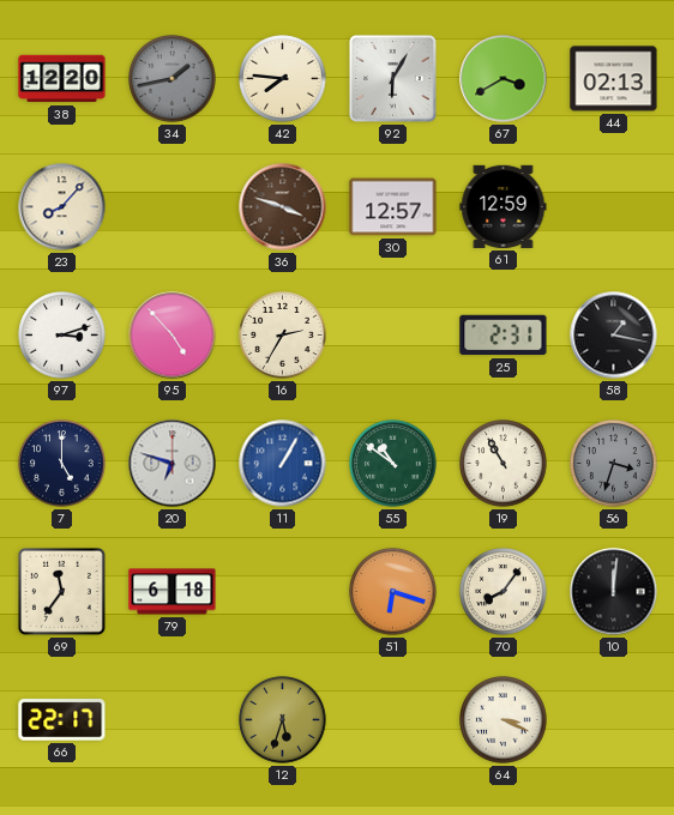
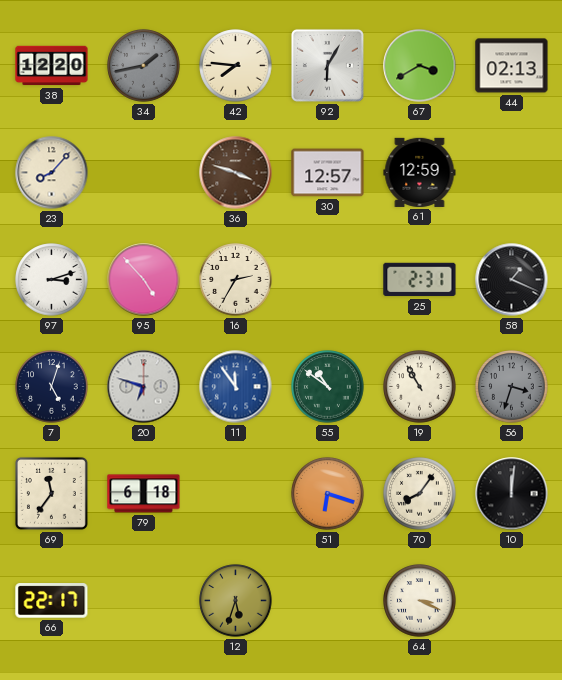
58: 1:17 -> 1:19
7: 5:00 -> 5:03
11: 1:05 -> 11:54
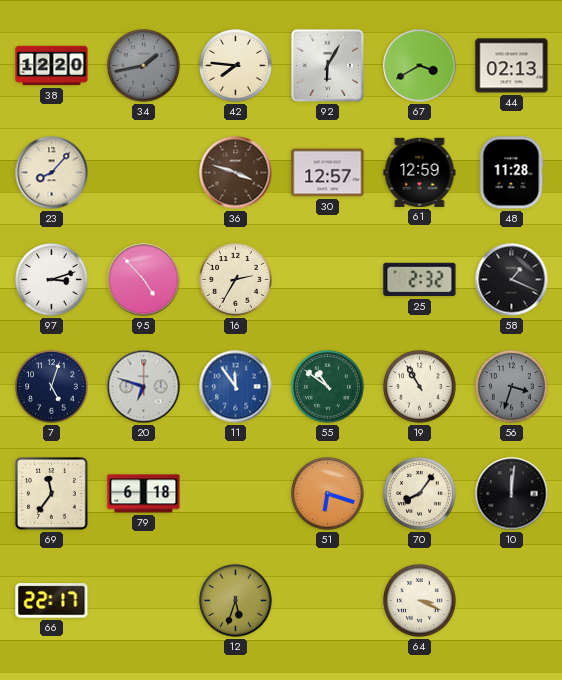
48: none -> 11:28
25: 2:31 -> 2:32
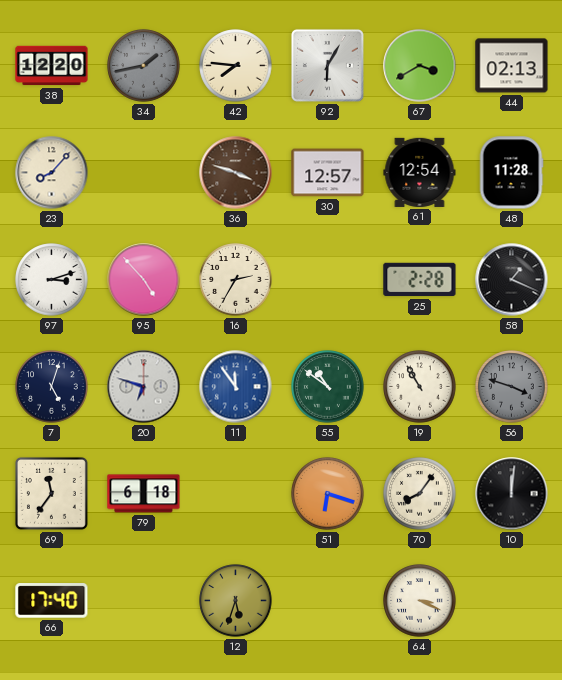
61: 12:59 -> 12:54
25: 2:32 -> 2:28
56: 3:33 -> 3:48
66: 22:17 -> 17:40
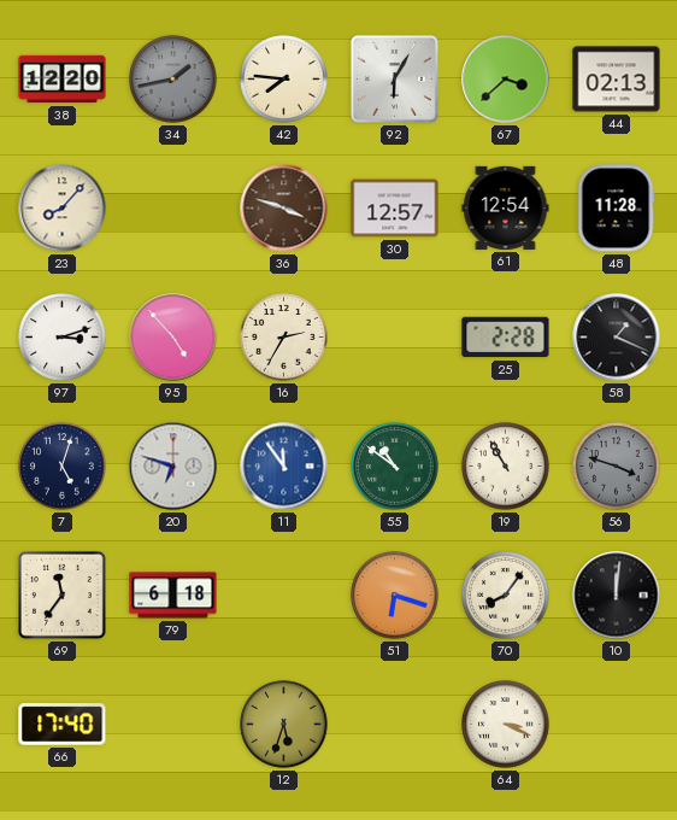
67: 3:40 -> 3:38
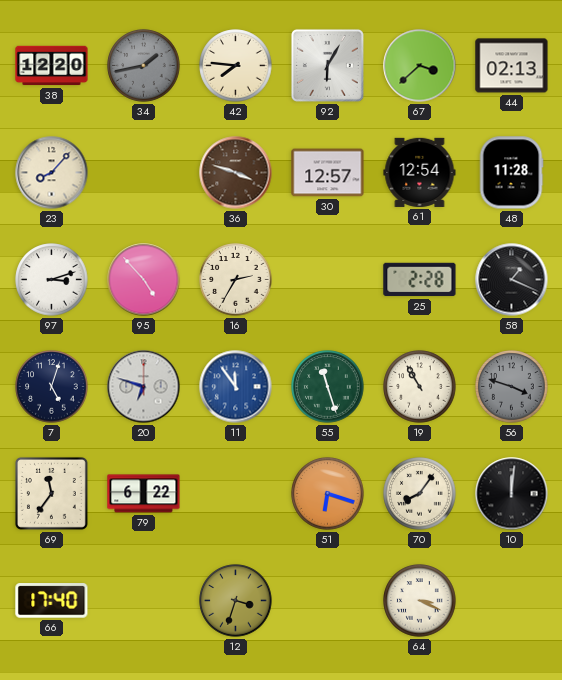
55: 10:51 -> 11:27
79: 6:18 -> 6:22
12: 5:33 -> 3:33
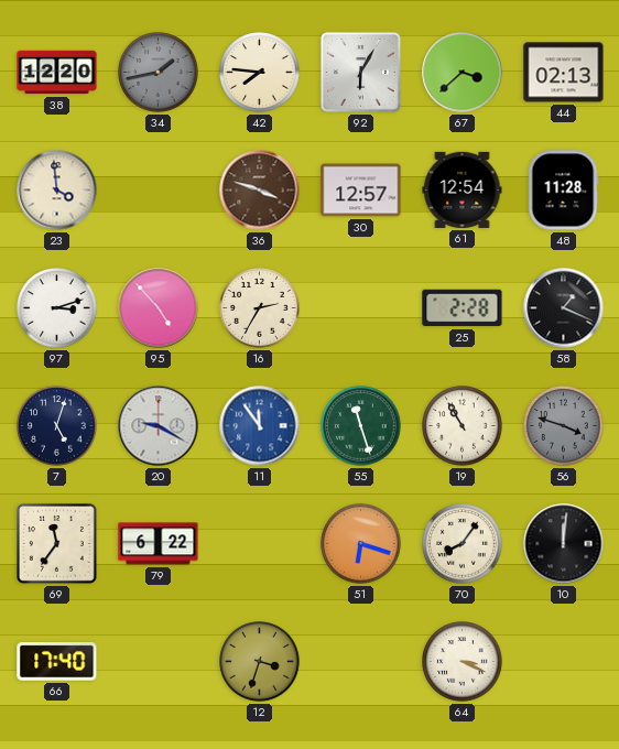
23: 8:07 -> 3:59
20: 6:48 -> 9:20
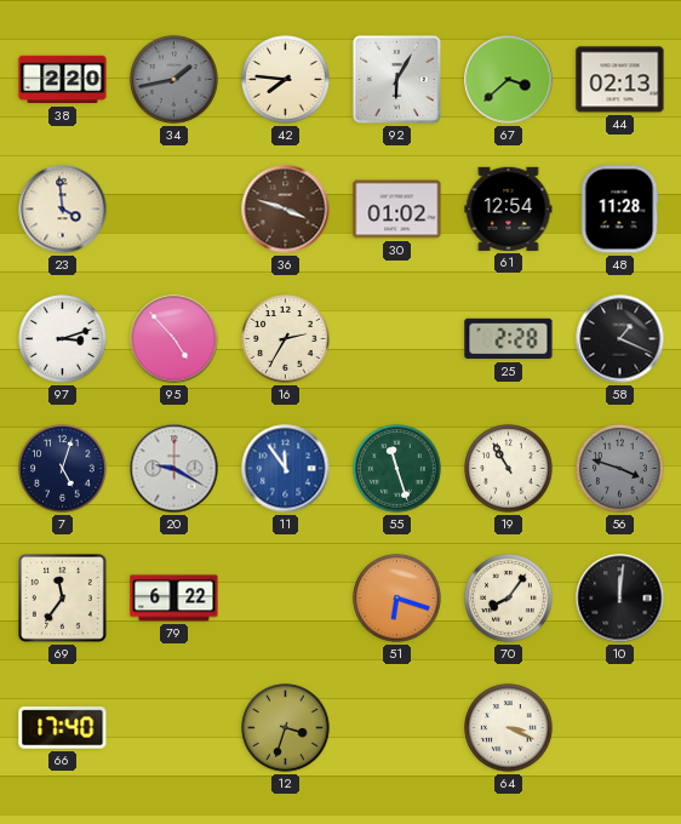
38: 12:20 -> 2:20
30: 12:57 -> 01:02
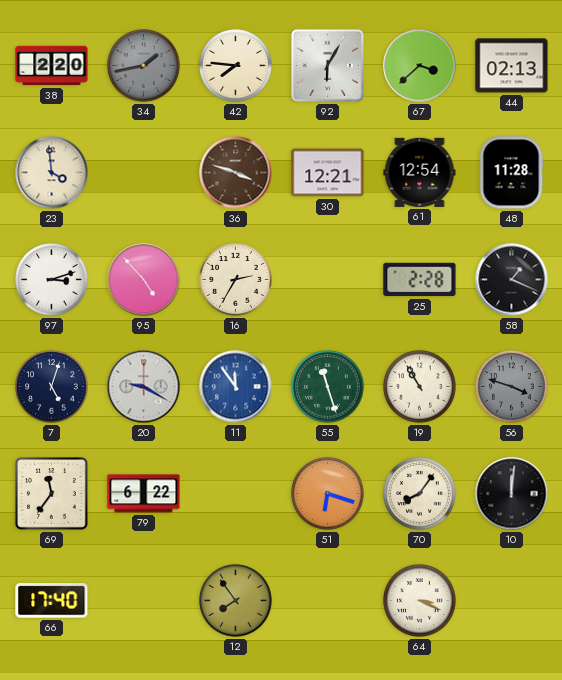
30: 01:02 -> 12:21
12: 3:33 -> 7:54
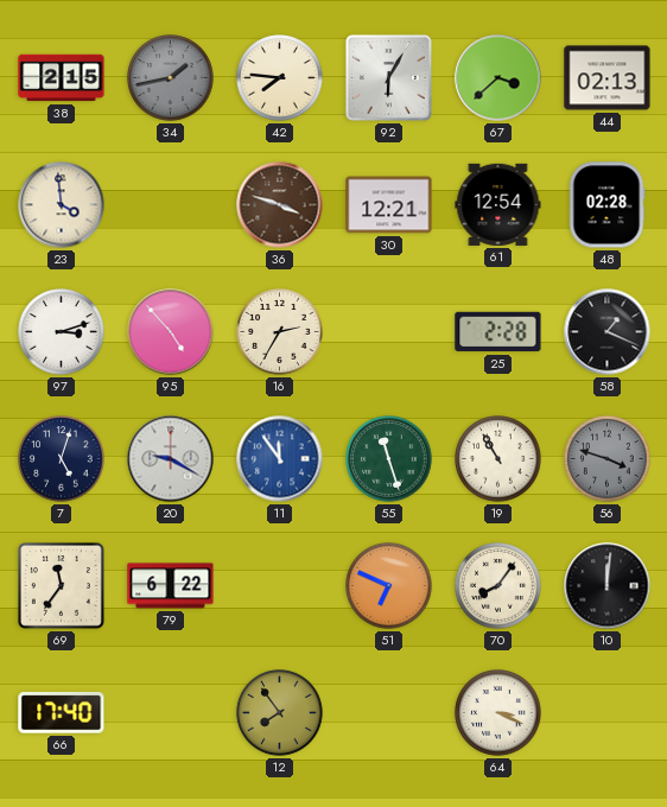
38: 2:20 -> 2:15
48: 11:28 -> 02:28
51: 6:18 -> 6:49
